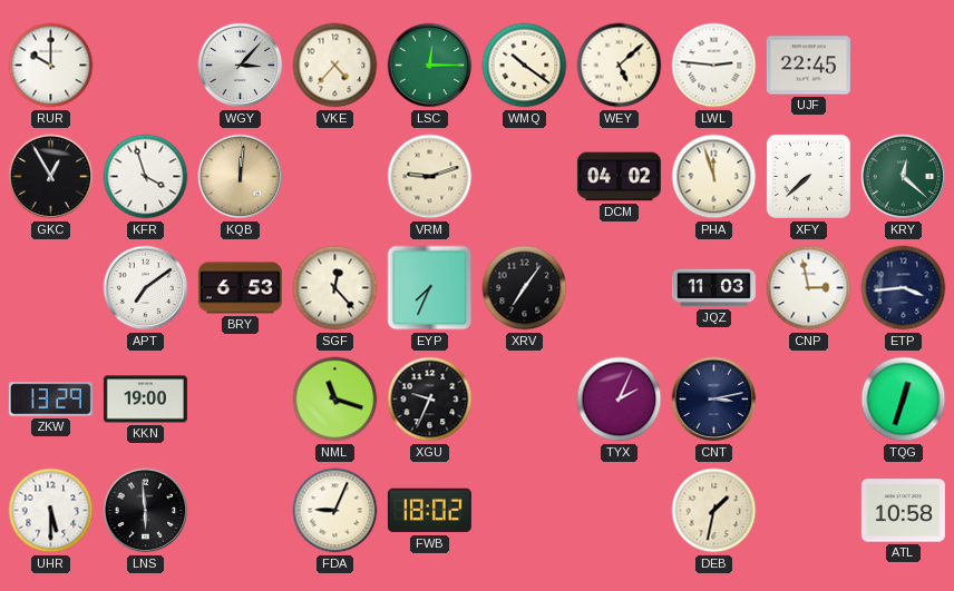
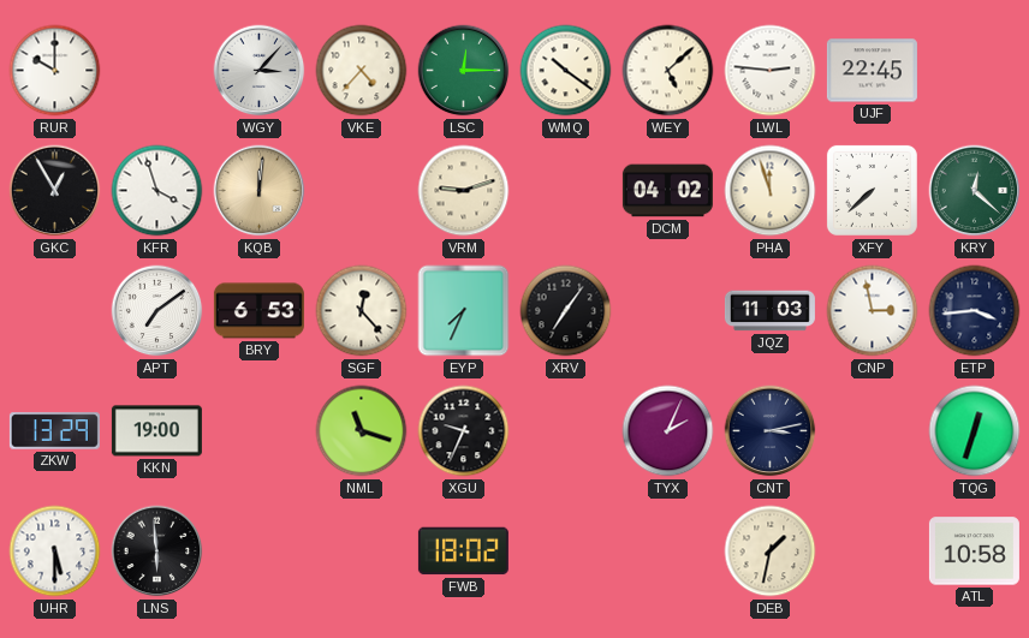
FDA: 9:04 -> none
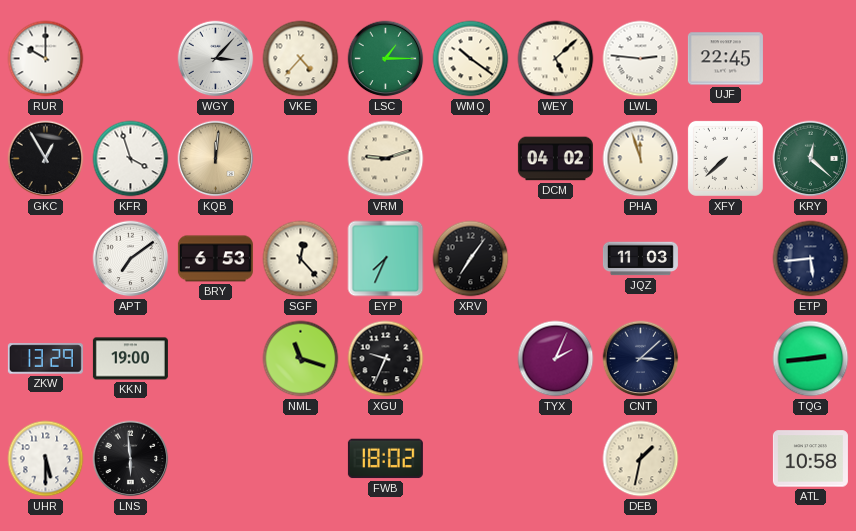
LSC: 12:15 -> 1:15
CNP: 2:58 -> none
ETP: 3:44 -> 5:44
CNT: 3:13 -> 3:08
TQG: 12:33 -> 2:44
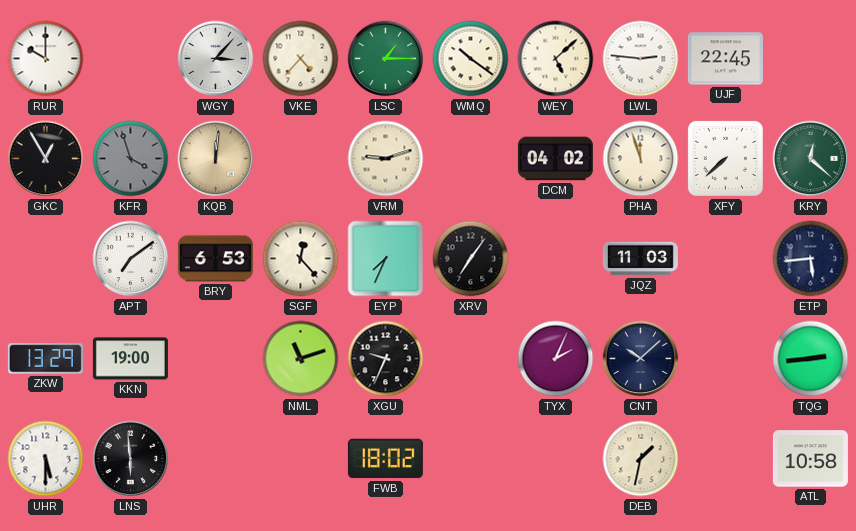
KFR dial: white -> grey
NML: 11:18 -> 11:12
CNT: 3:08 -> 10:08
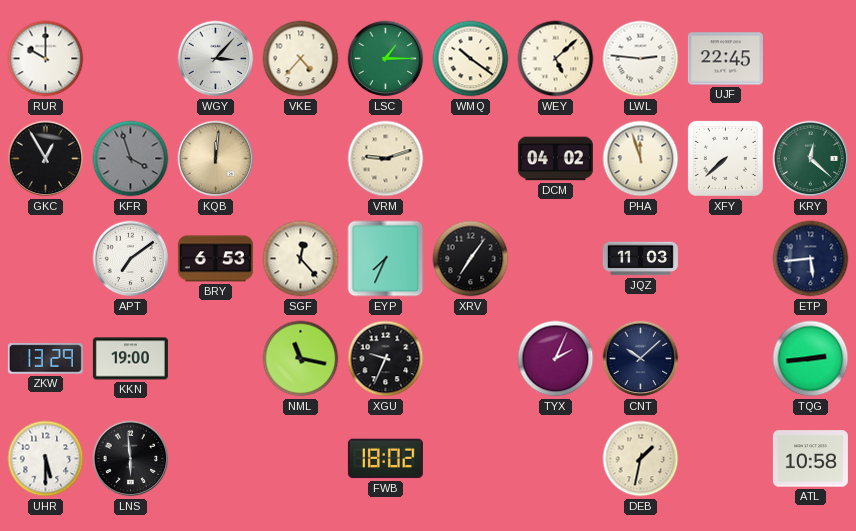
NML: 11:12 -> 11:17
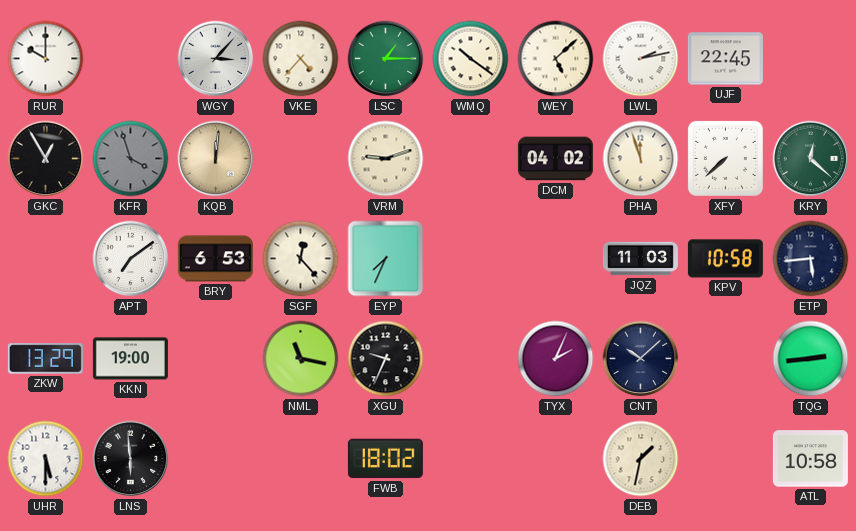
LWL: 2:46 -> 2:13
XRV: 7:06 -> none
KPV: none -> 10:58
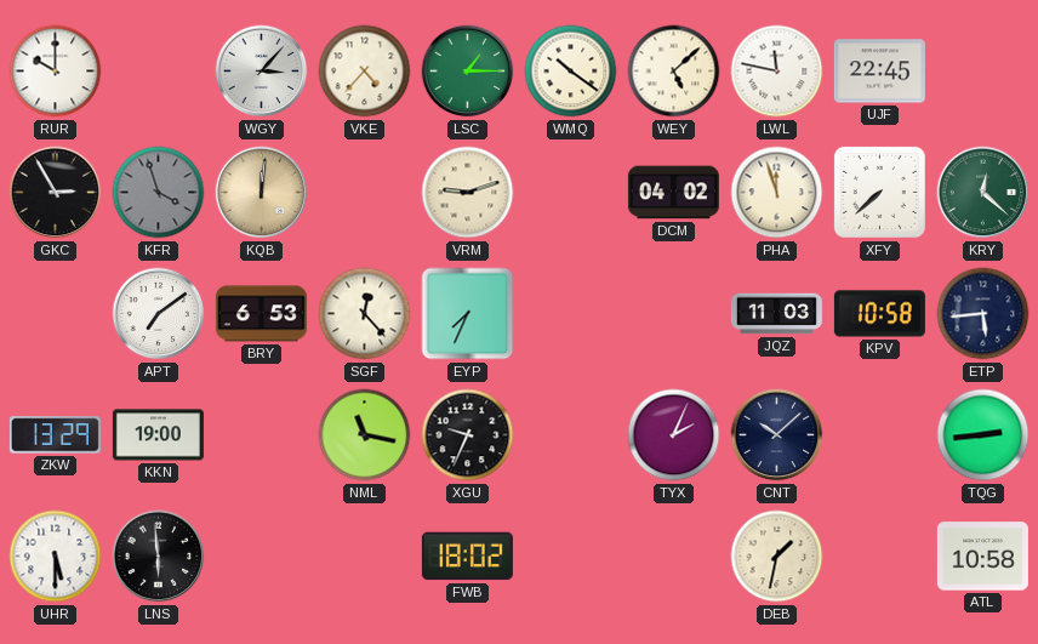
LWL: 2:13 -> 11:47
GKC: 12:55 -> 2:55
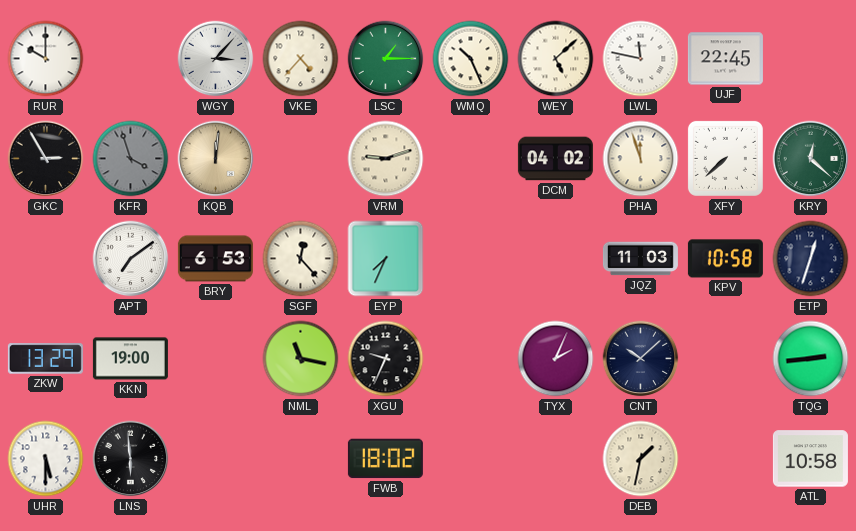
WMQ: 10:21 -> 10:26
ETP: 5:44 -> 12:33
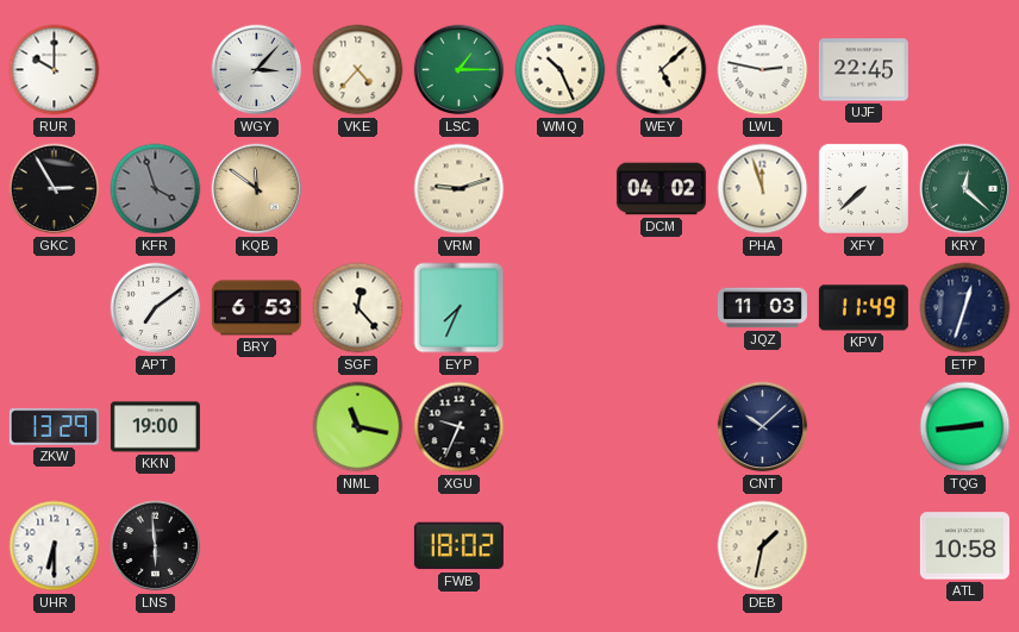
LWL: 11:47 -> 2:47
KQB: 12:01 -> 11:51
KPV: 10:58 -> 11:49
TYX: 2:04 -> none
UHR: 5:30 -> 6:30
